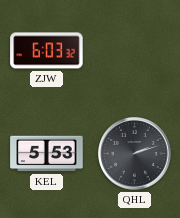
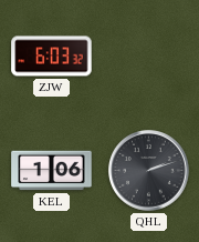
KEL: 5:53 -> 1:06
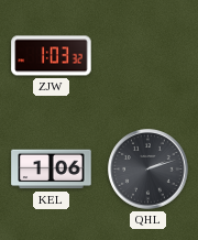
ZJW: 6:03 -> 1:03
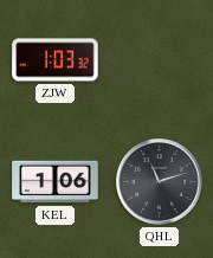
QHL: 2:12 -> 11:12
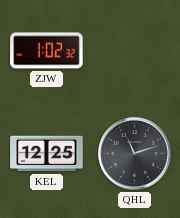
ZJW: 1:03 -> 1:02
KEL: 1:06 -> 12:25
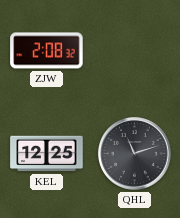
ZJW: 1:02 -> 2:08
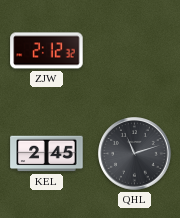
ZJW: 2:08 -> 2:12
KEL: 12:25 -> 2:45
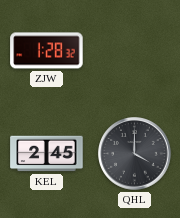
ZJW: 2:12 -> 1:28
QHL: 11:12 -> 4:00
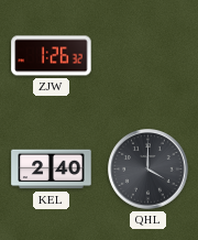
ZJW: 1:28 -> 1:26
KEL: 2:45 -> 2:40
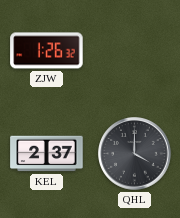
KEL: 2:40 -> 2:37
